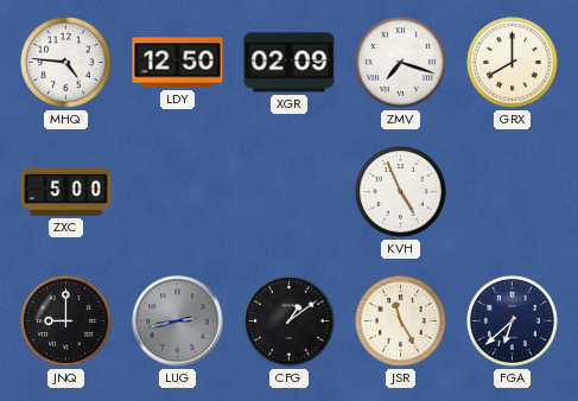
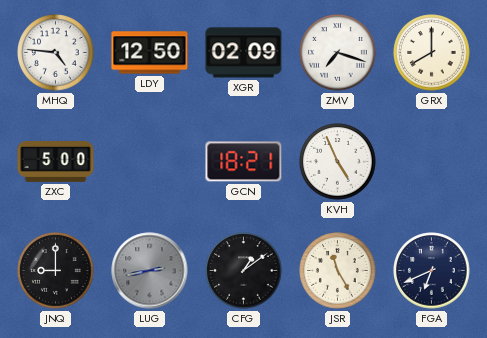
GCN: none -> 18:21
FGA: 6:38 -> 6:41
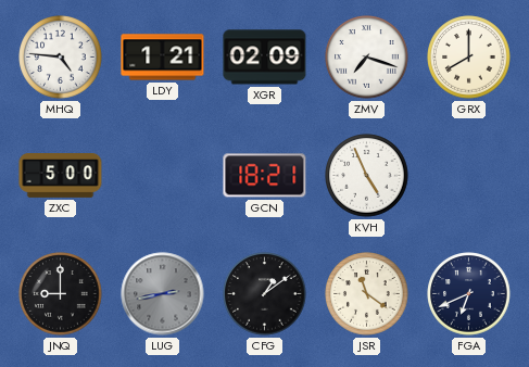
LDY: 12:50 -> 1:21
JSR: 11:25 -> 11:21
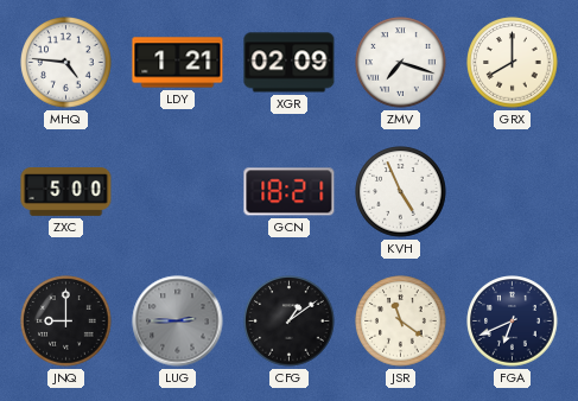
LUG: 2:43 -> 2:45
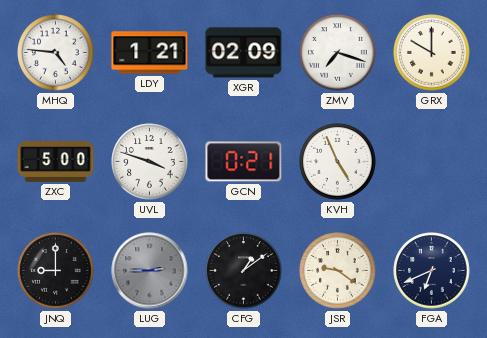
GRX: 8:00 -> 10:00
UVL: none -> 3:48
GCN: 18:21 -> 0:21
JSR: 11:21 -> 9:21
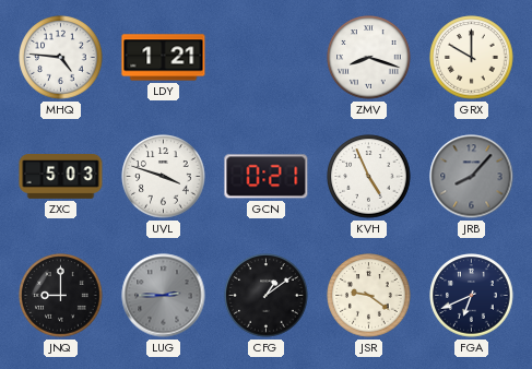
XGR: 02:09 -> none
ZMV: 7:18 -> 8:18
ZXC: 5:00 -> 5:03
JRB: none -> 8:07
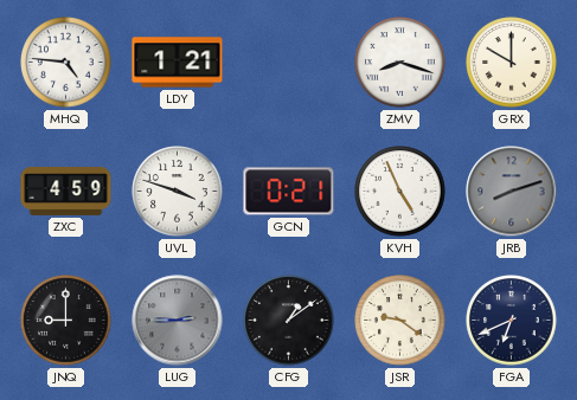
ZXC: 5:03 -> 4:59
JRB: 8:07 -> 8:12
